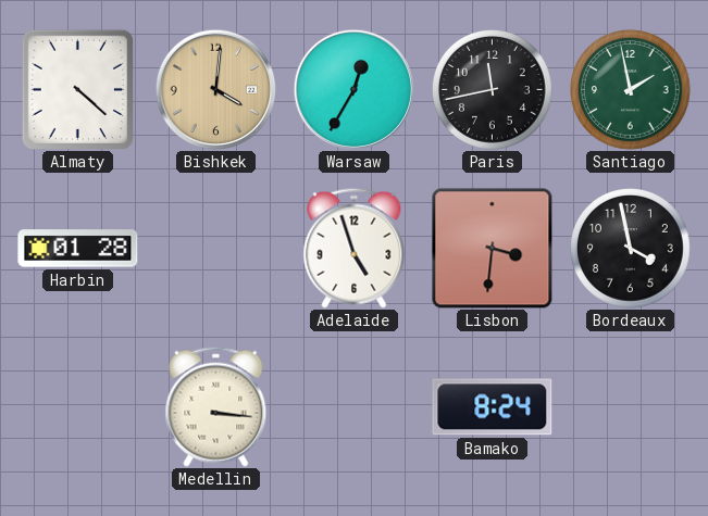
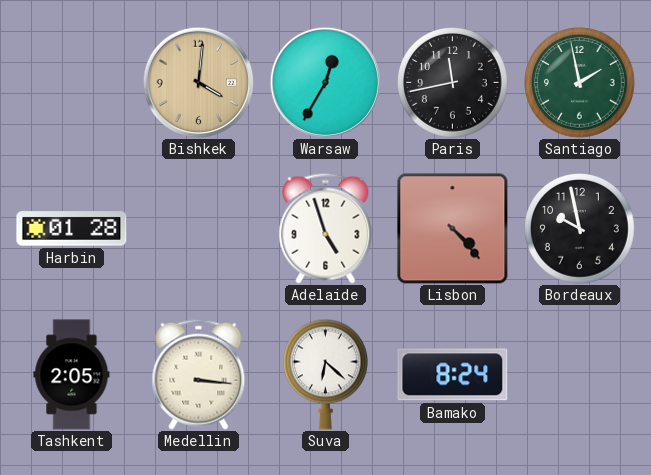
Almaty: 4:22 -> none
Lisbon: 3:31 -> 4:23
Bordeaux: 3:58 -> 9:58
Tashkent: none -> 2:05
Suva: none -> 6:22
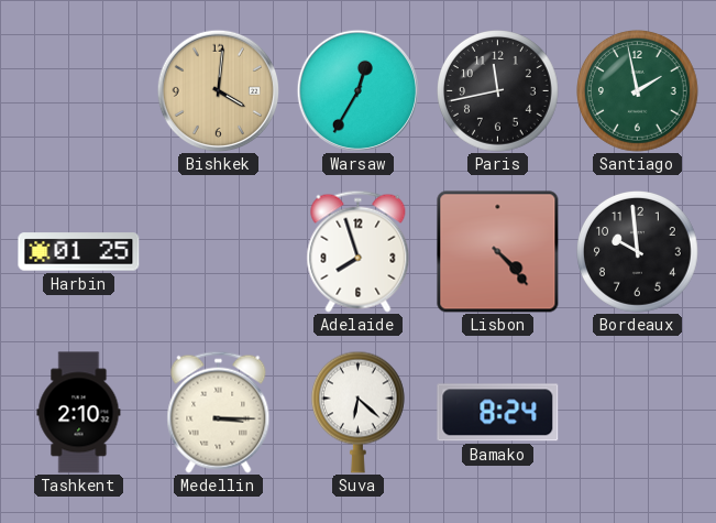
Harbin: 01:28 -> 01:25
Adelaide: 4:57 -> 7:57
Bordeaux: 9:58 -> 9:59
Tashkent: 2:05 -> 2:10
Medellin: 3:16 -> 3:15
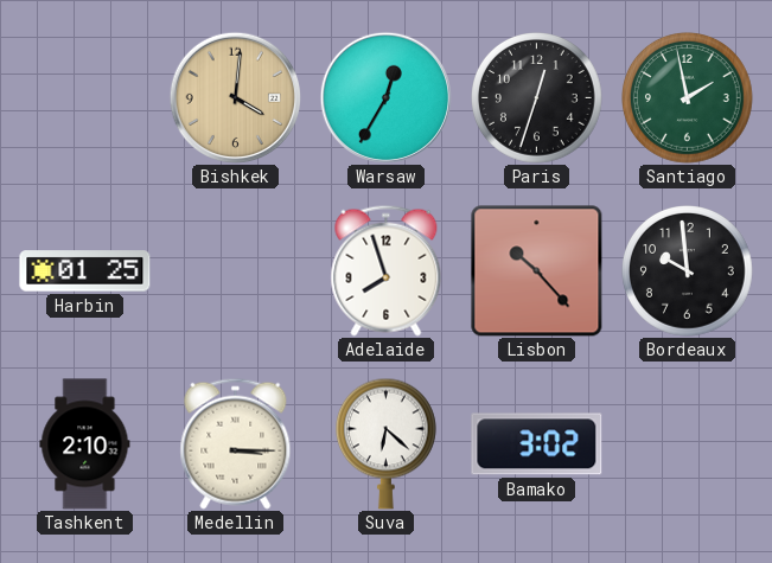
Paris: 11:43 -> 12:33
Lisbon: 4:23 -> 10:23
Bamako: 8:24 -> 3:02
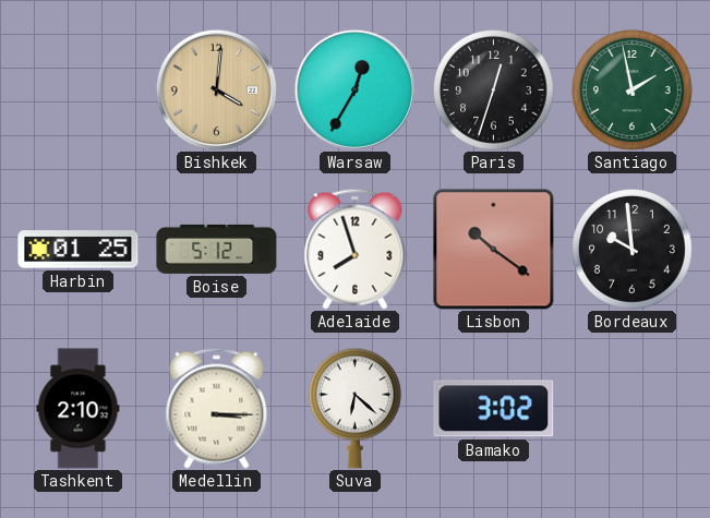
Boise: none -> 5:12
Lisbon: 10:23 -> 10:21
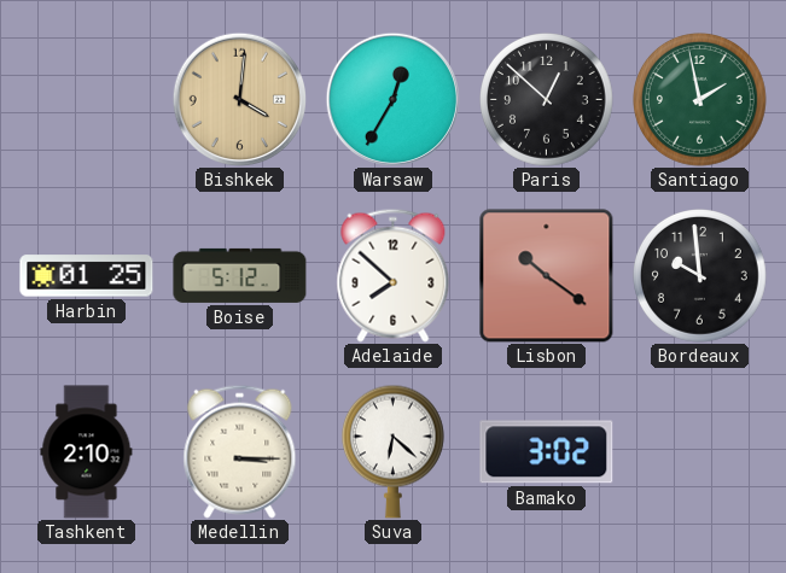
Paris: 12:33 -> 12:52
Adelaide: 7:57 -> 7:52
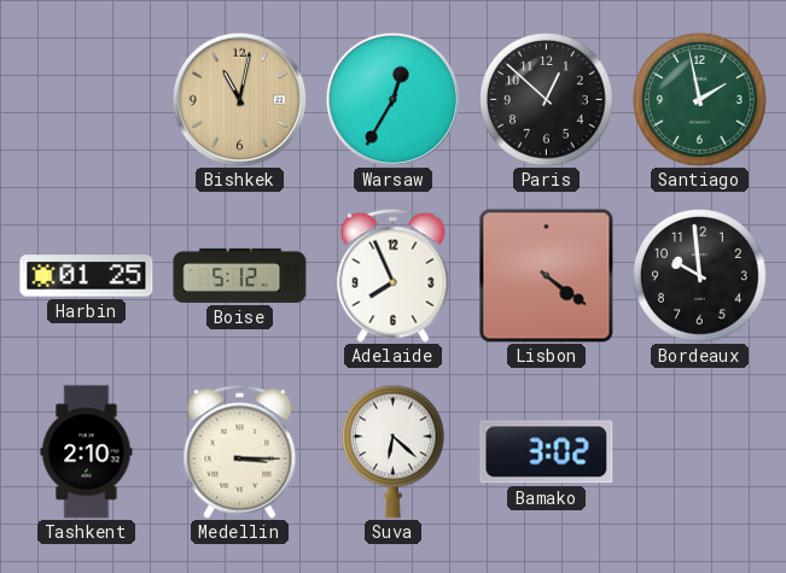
Bishkek: 4:01 -> 11:02
Adelaide: 7:52 -> 7:56
Lisbon: 10:21 -> 4:21
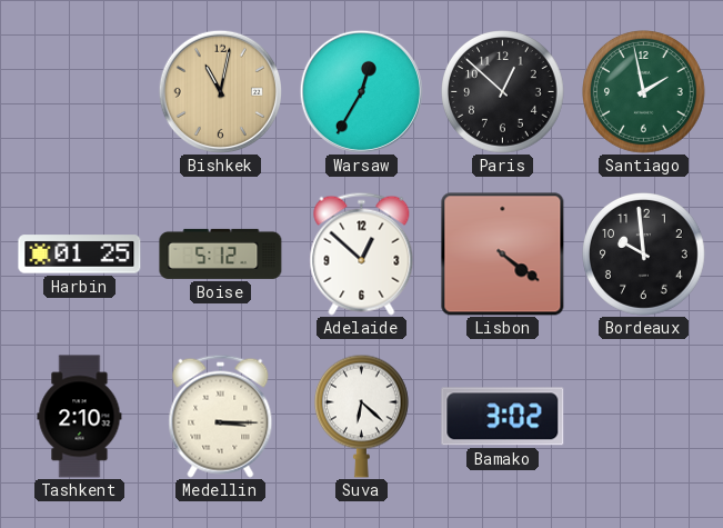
Adelaide: 7:56 -> 12:52
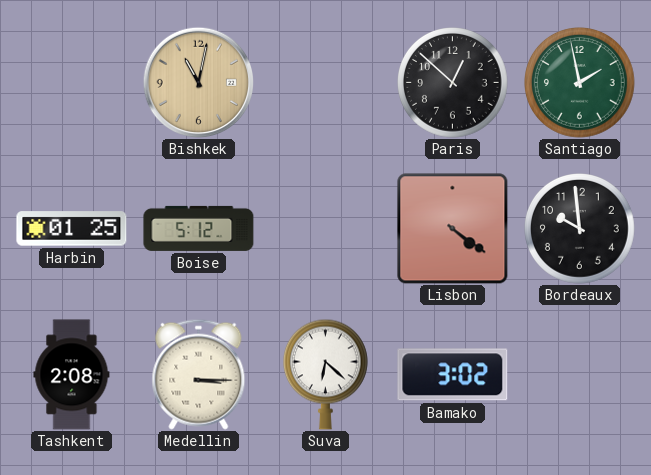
Warsaw: 12:35 -> none
Adelaide: 12:52 -> none
Tashkent: 2:10 -> 2:08
